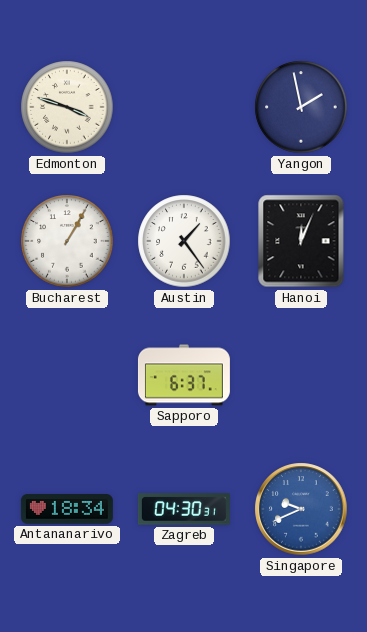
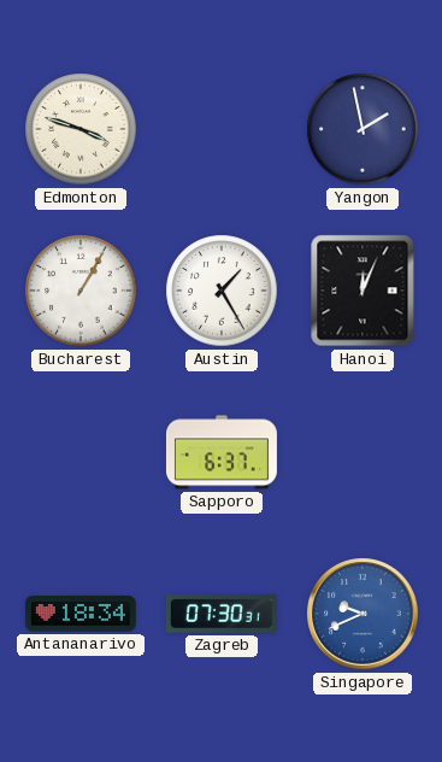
Austin: 1:24 -> 1:25
Zagreb: 04:30 -> 07:30
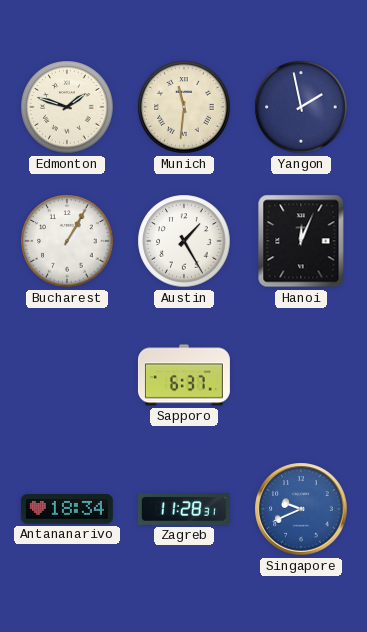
Edmonton: 3:48 -> 1:48
Munich: none -> 11:31
Zagreb: 07:30 -> 11:28
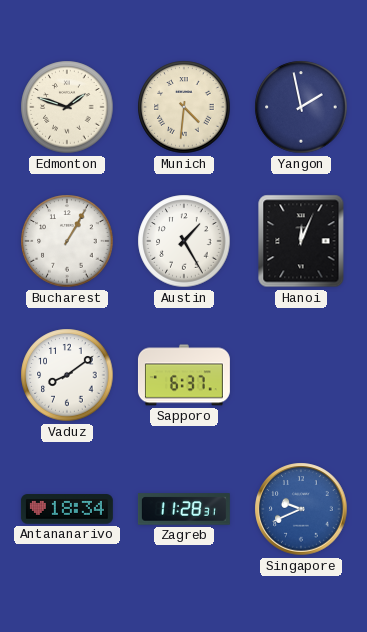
Munich: 11:31 -> 4:31
Vaduz: none -> 8:09
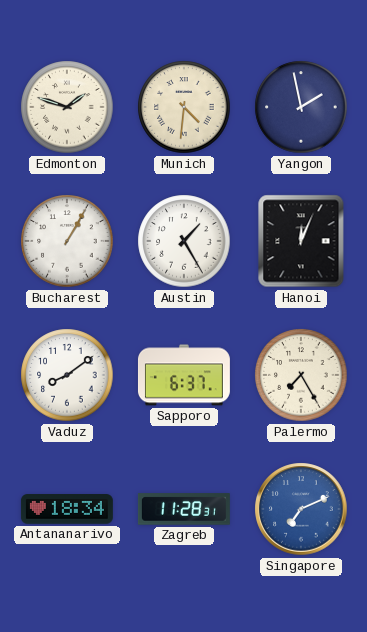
Palermo: none -> 7:25
Singapore: 9:41 -> 7:11
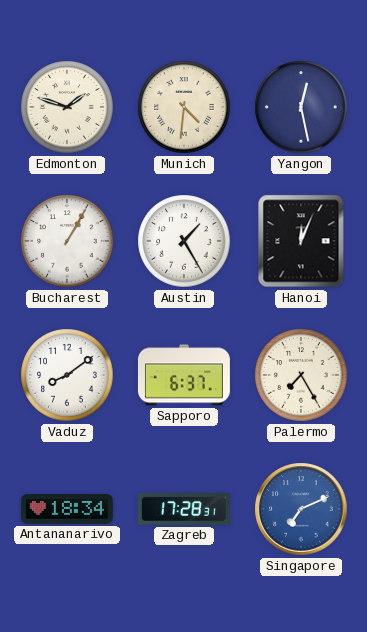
Yangon: 1:58 -> 12:28
Zagreb: 11:28 -> 17:28
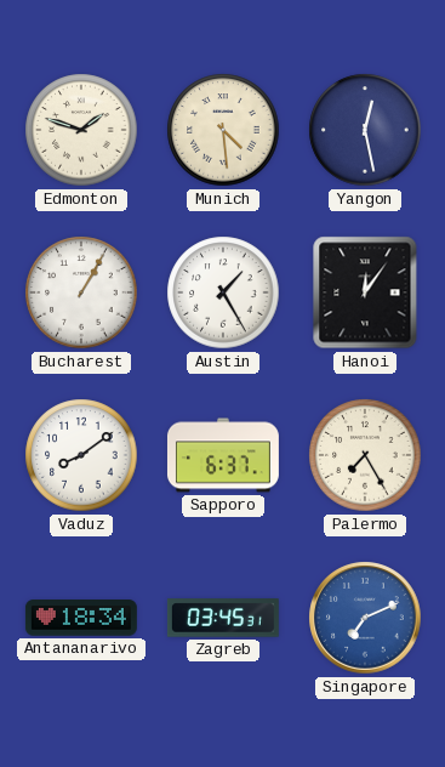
Munich: 4:31 -> 4:29
Hanoi: 12:04 -> 12:06
Zagreb: 17:28 -> 03:45
